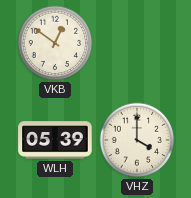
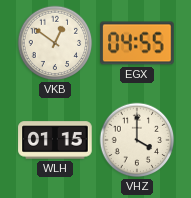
EGX: none -> 04:55
WLH: 05:39 -> 01:15
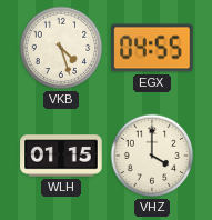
VKB: 12:51 -> 4:27
